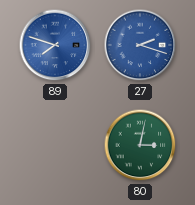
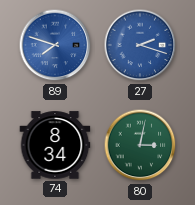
74: none -> 8:34
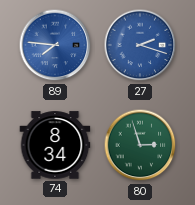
89: 7:48 -> 7:46
80: 3:02 -> 2:57
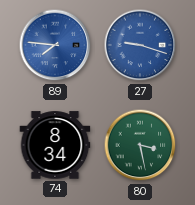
27: 2:18 -> 9:18
80: 2:57 -> 3:28
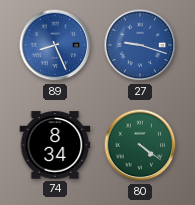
89: 7:46 -> 8:26
80: 3:28 -> 4:21
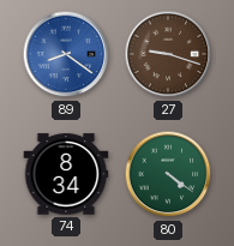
89: 8:26 -> 8:21
27 dial: blue -> brown
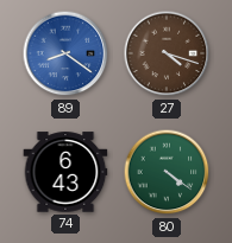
27: 9:18 -> 4:18
74: 8:34 -> 6:43
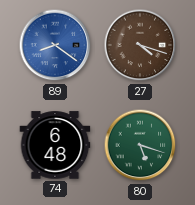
74: 6:43 -> 6:48
80: 4:21 -> 5:18
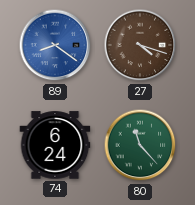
74: 6:48 -> 6:24
80: 5:18 -> 11:23
